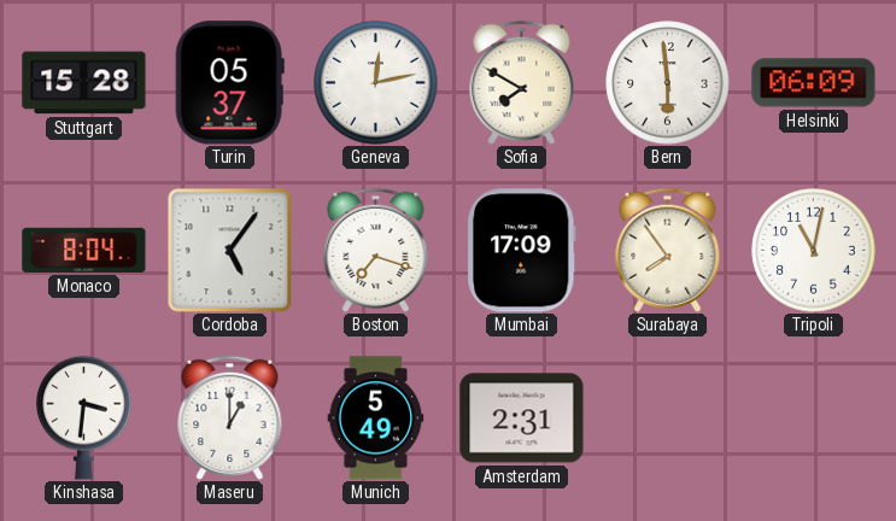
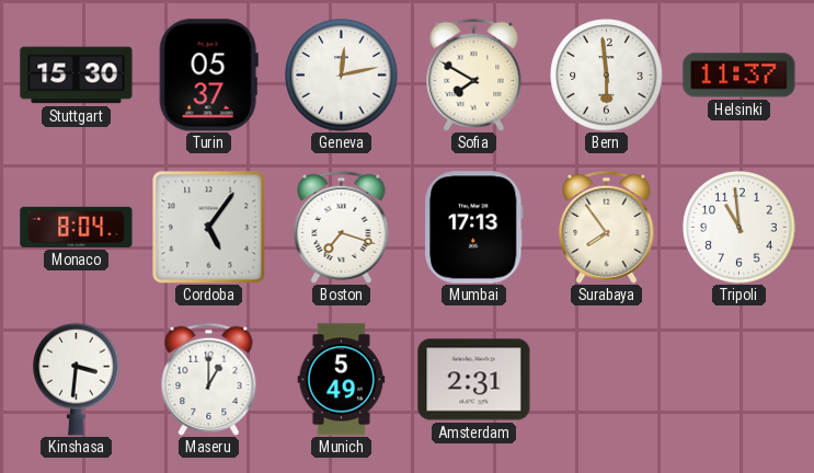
Stuttgart: 15:28 -> 15:30
Helsinki: 06:09 -> 11:37
Mumbai: 17:09 -> 17:13
Tripoli: 11:02 -> 10:59
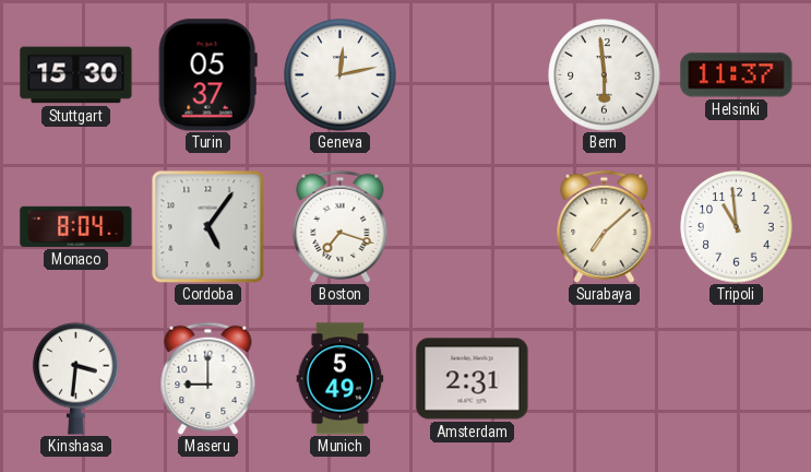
Sofia: 7:50 -> none
Mumbai: 17:13 -> none
Surabaya: 7:54 -> 7:08
Maseru: 1:00 -> 9:00
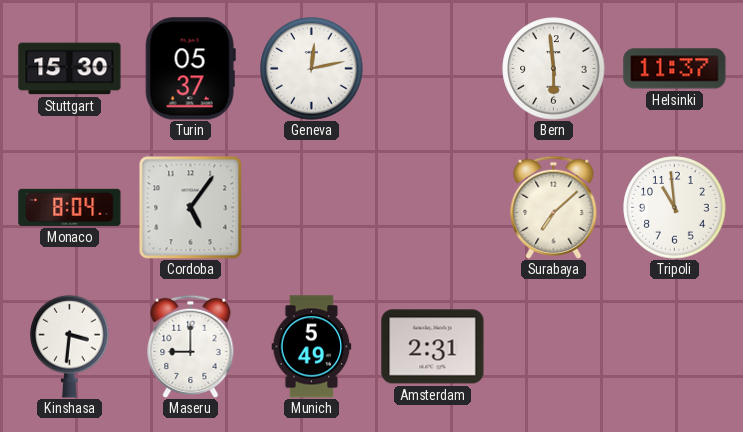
Boston: 7:18 -> none
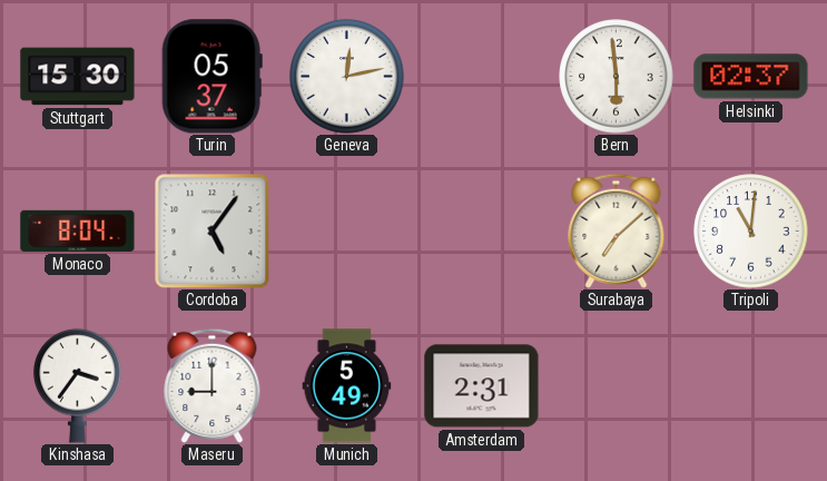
Helsinki: 11:37 -> 02:37
Tripoli: 10:59 -> 11:01
Kinshasa: 3:31 -> 3:36
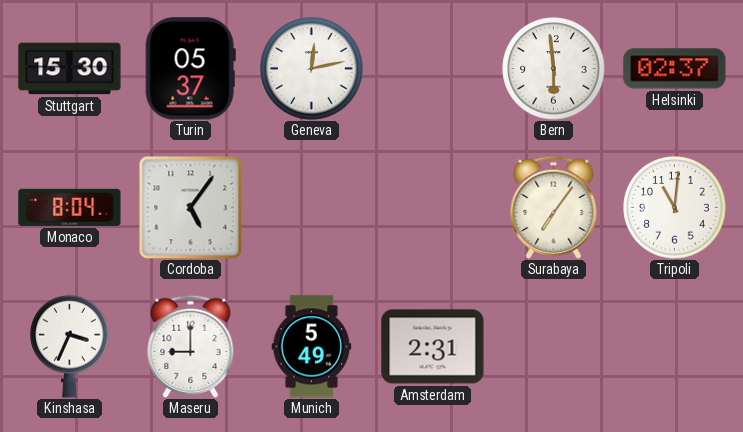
Surabaya: 7:08 -> 7:06
Kinshasa: 3:36 -> 3:34
